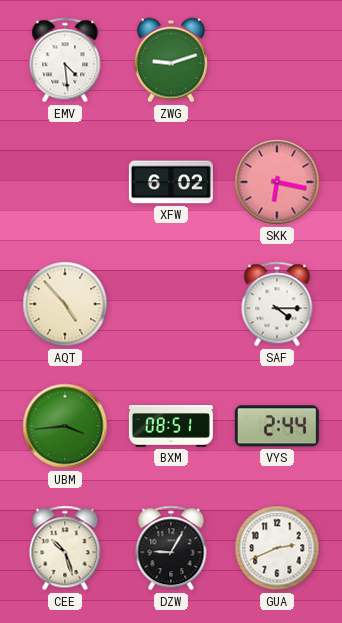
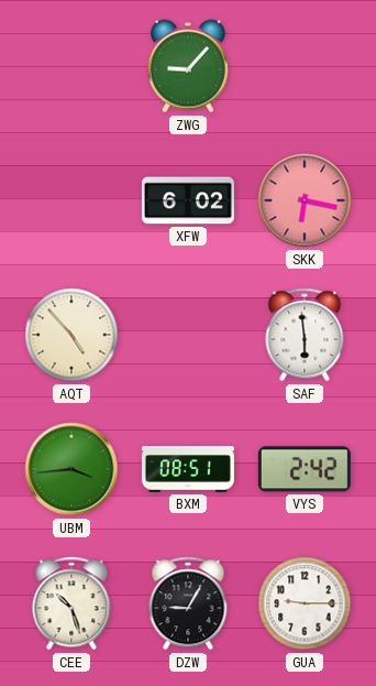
EMV: 4:29 -> none
ZWG: 9:12 -> 9:07
SAF: 4:15 -> 5:59
VYS: 2:44 -> 2:42
GUA: 2:41 -> 9:15
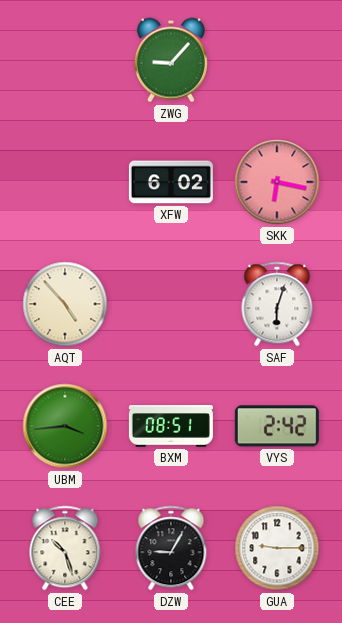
SAF: 5:59 -> 6:03
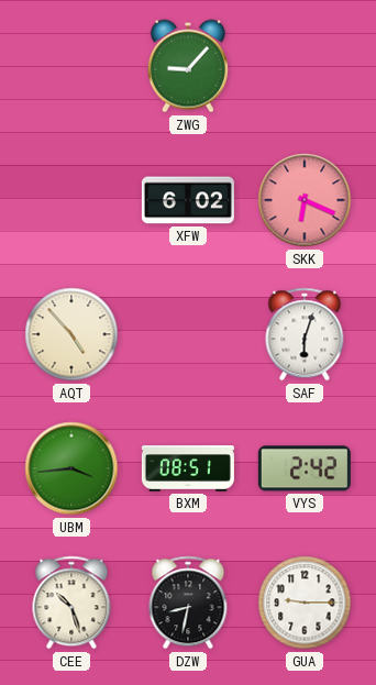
SKK: 6:17 -> 6:19
DZW: 9:05 -> 8:32
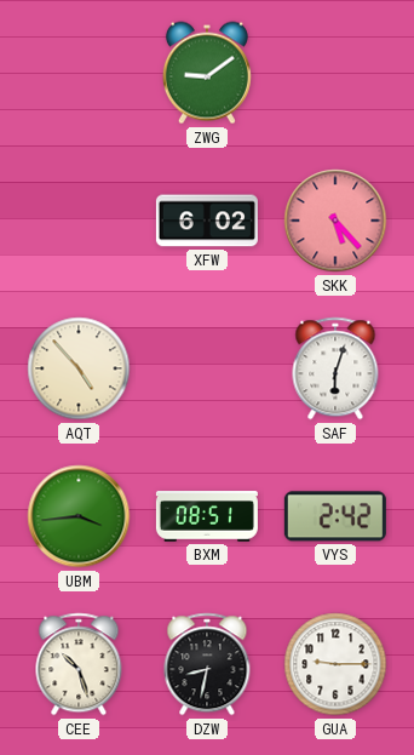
ZWG: 9:07 -> 9:09
SKK: 6:19 -> 5:23
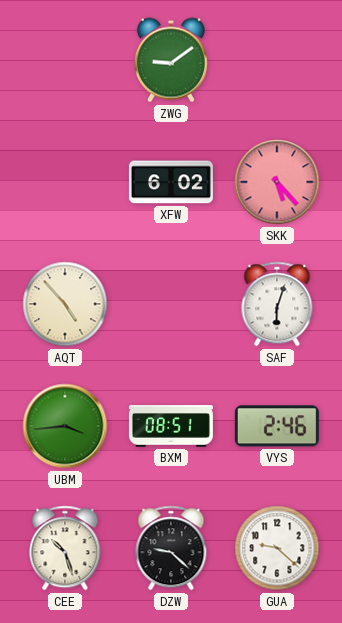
VYS: 2:42 -> 2:46
DZW: 8:32 -> 9:22
GUA: 9:15 -> 9:22
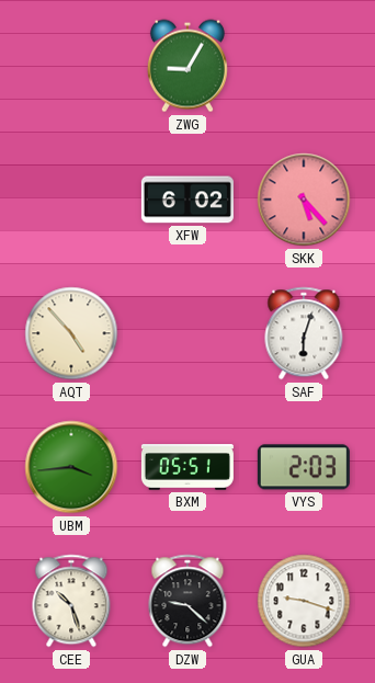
ZWG: 9:09 -> 9:05
BXM: 08:51 -> 05:51
VYS: 2:46 -> 2:03
GUA: 9:22 -> 9:18
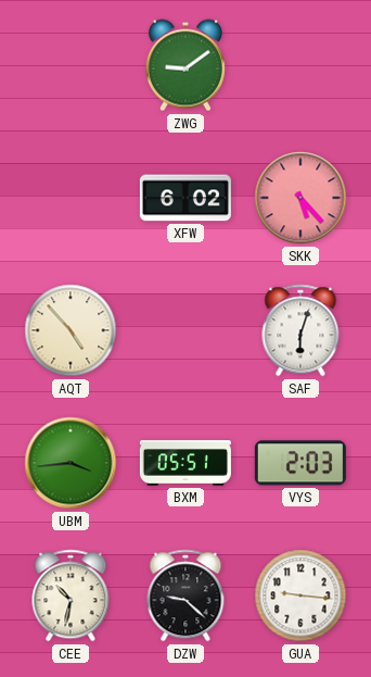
ZWG: 9:05 -> 9:09
CEE: 10:27 -> 10:32
GUA: 9:18 -> 9:16
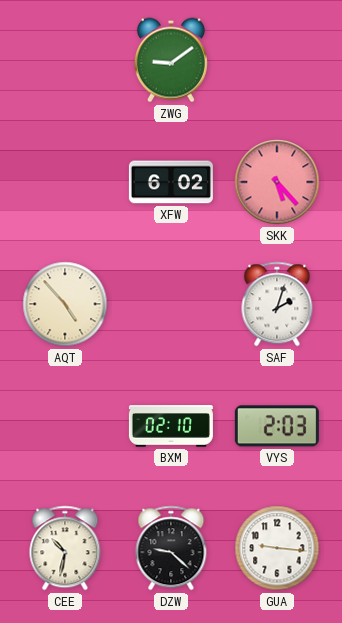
SAF: 6:03 -> 2:03
UBM: 3:44 -> none
BXM: 05:51 -> 02:10
